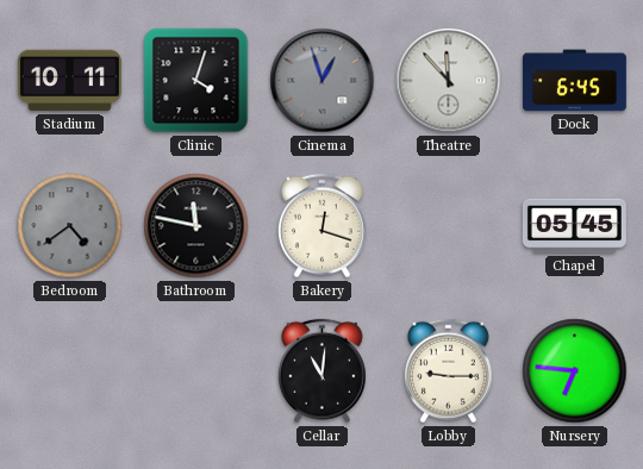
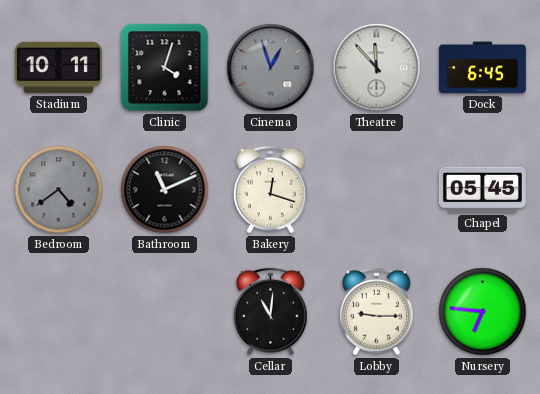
Bathroom: 11:47 -> 11:11
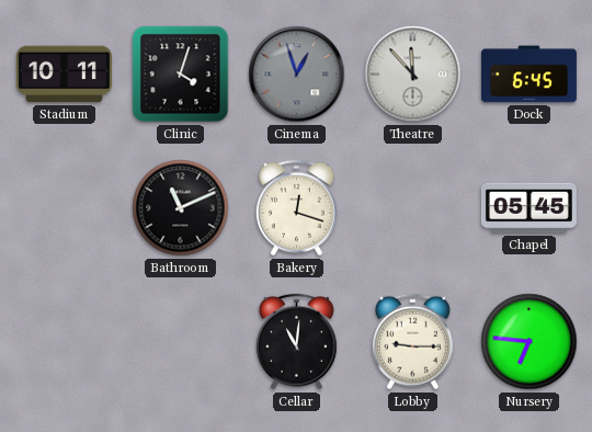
Bedroom: 4:39 -> none
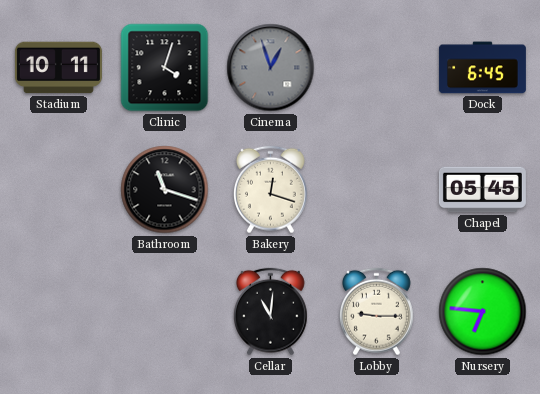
Theatre: 11:53 -> none
Bathroom: 11:11 -> 11:18
